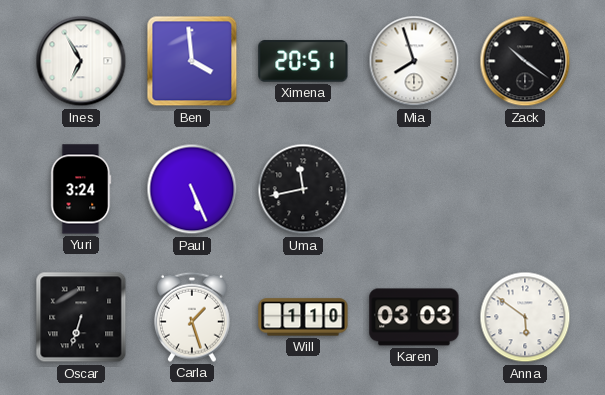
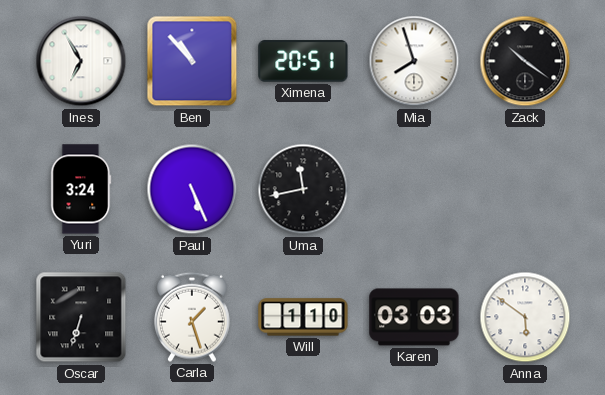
Ben: 3:59 -> 10:53
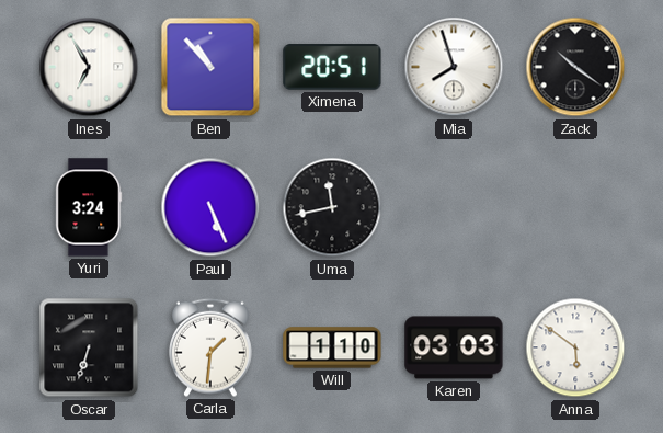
Carla: 1:27 -> 1:31
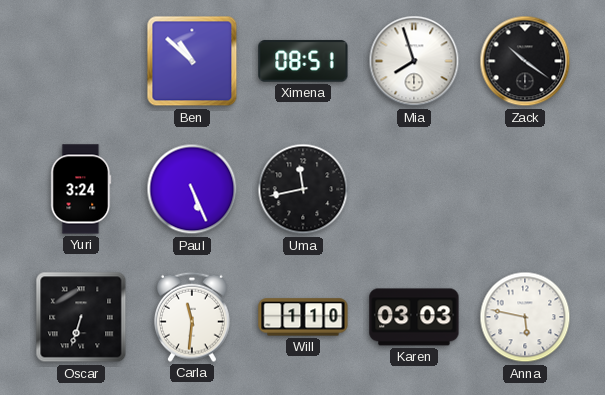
Ines: 6:55 -> none
Ben: 10:53 -> 10:52
Ximena: 20:51 -> 08:51
Carla: 1:31 -> 11:31
Anna: 5:51 -> 5:47
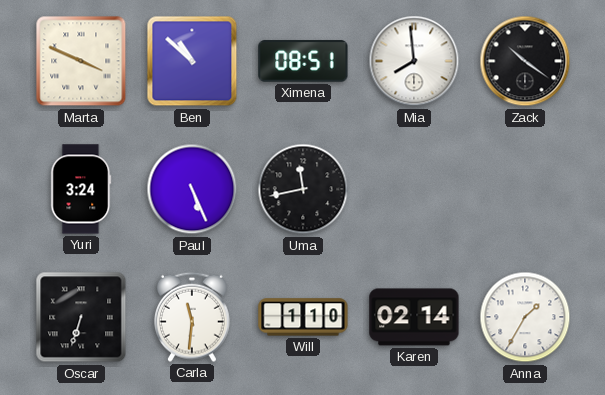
Marta: none -> 3:49
Mia: 7:57 -> 7:59
Karen: 03:03 -> 02:14
Anna: 5:47 -> 1:35
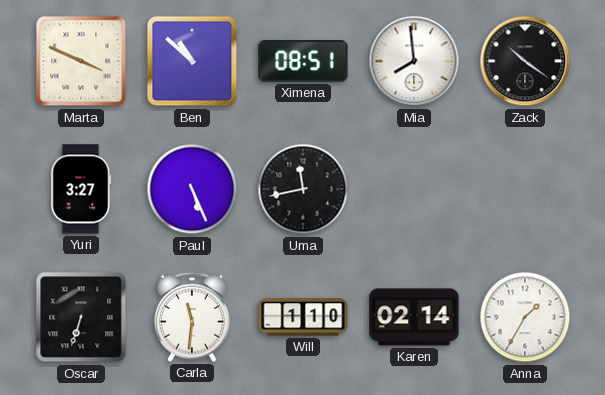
Yuri: 3:24 -> 3:27
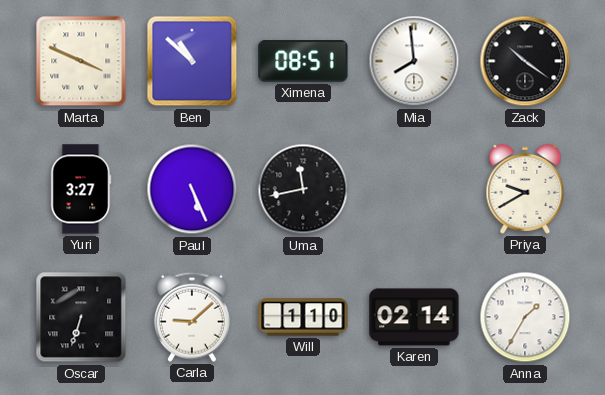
Priya: none -> 9:40
Carla: 11:31 -> 9:08
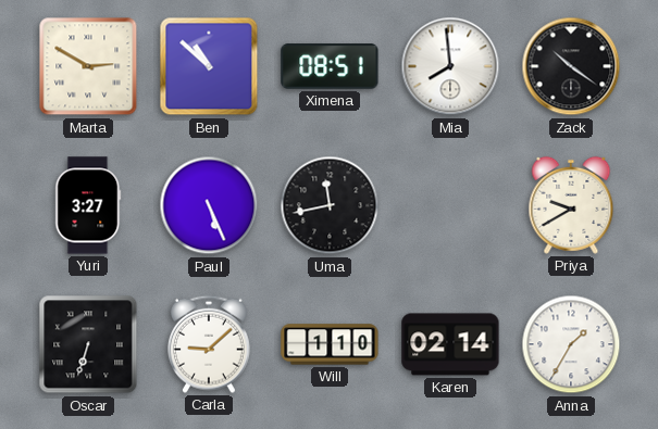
Marta: 3:49 -> 2:50
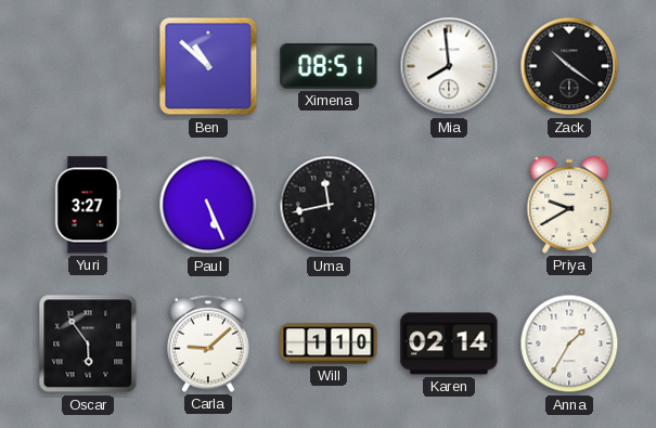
Marta: 2:50 -> none
Oscar: 6:33 -> 5:54
